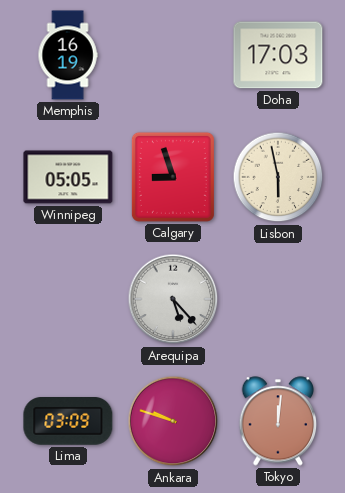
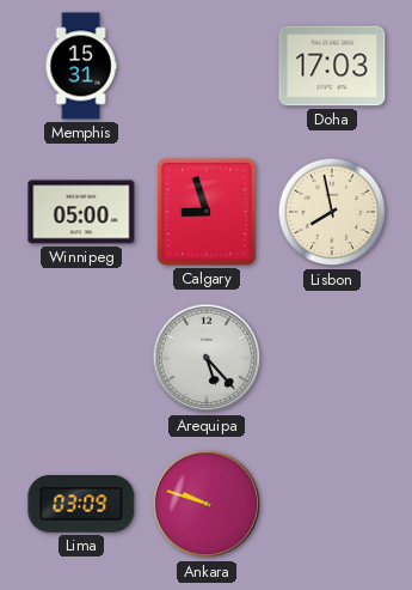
Memphis: 16:19 -> 15:31
Winnipeg: 05:05 -> 05:00
Lisbon: 5:58 -> 7:58
Tokyo: 12:01 -> none
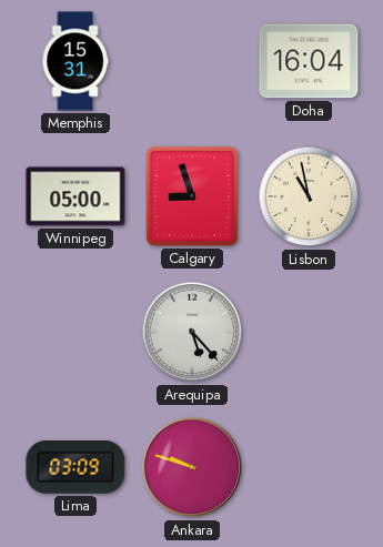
Doha: 17:03 -> 16:04
Lisbon: 7:58 -> 10:58
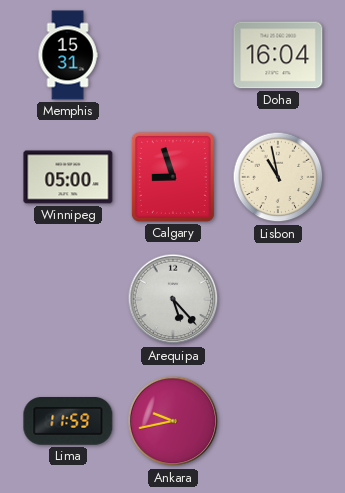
Lima: 03:09 -> 11:59
Ankara: 9:48 -> 9:43
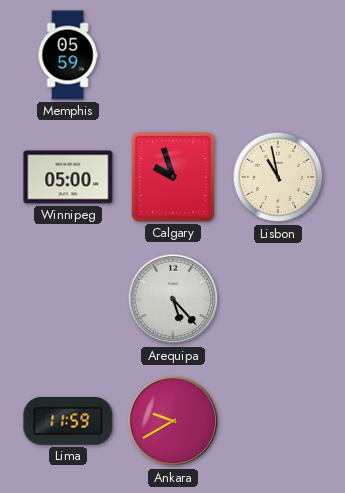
Memphis: 15:31 -> 05:59
Doha: 16:04 -> none
Calgary: 8:57 -> 9:57
Ankara: 9:43 -> 9:40
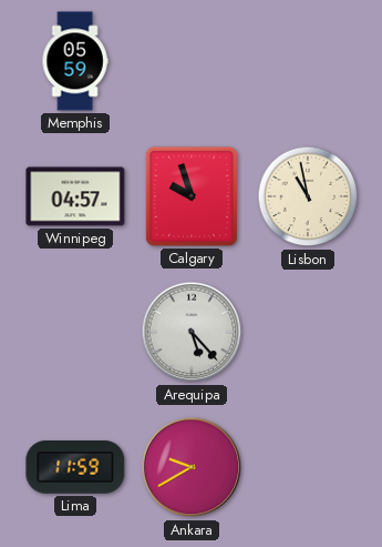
Winnipeg: 05:00 -> 04:57
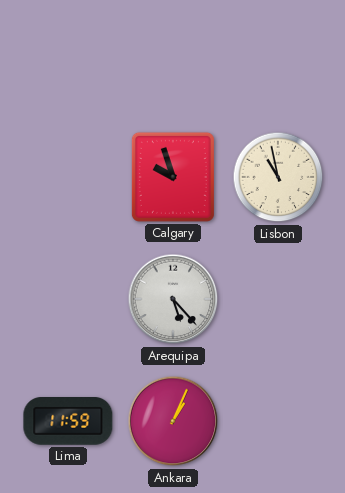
Memphis: 05:59 -> none
Winnipeg: 04:57 -> none
Ankara: 9:40 -> 1:04
